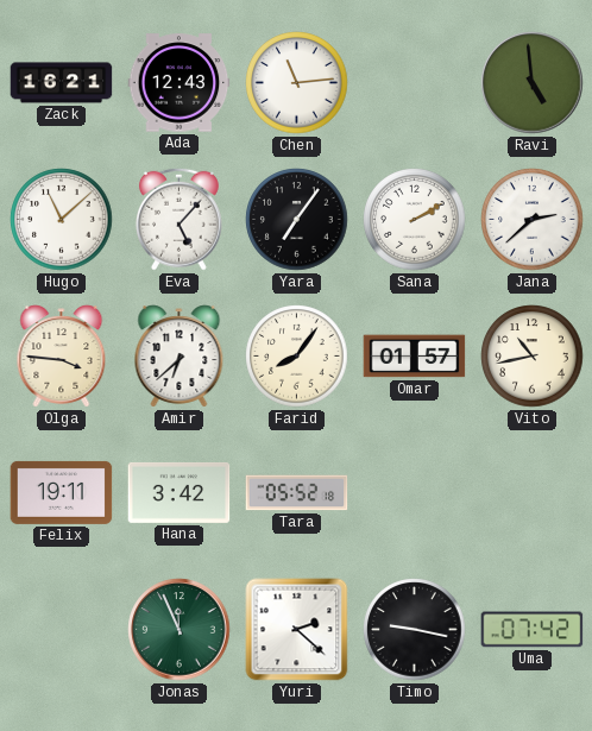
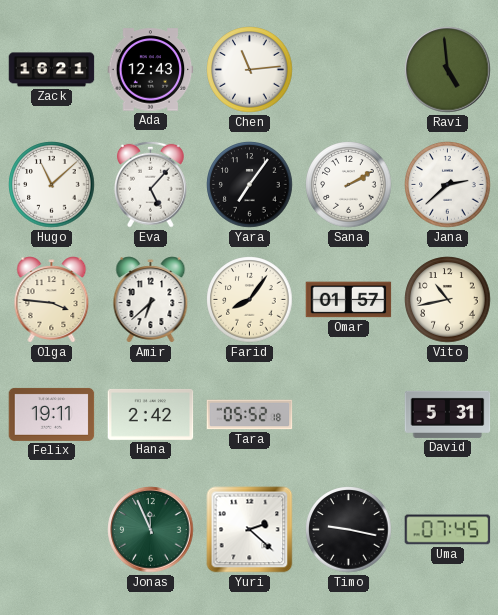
Hana: 3:42 -> 2:42
David: none -> 5:31
Uma: 07:42 -> 07:45
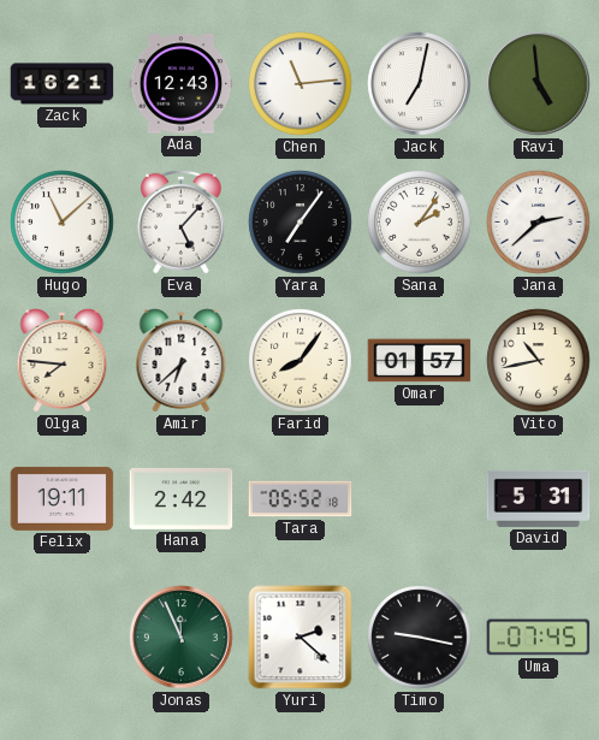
Jack: none -> 7:02
Sana: 2:10 -> 2:06
Olga: 3:46 -> 7:46
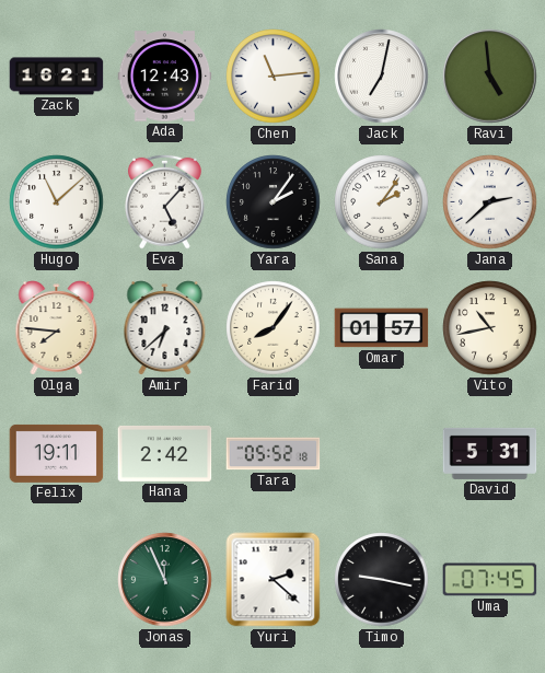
Yara: 7:06 -> 2:06
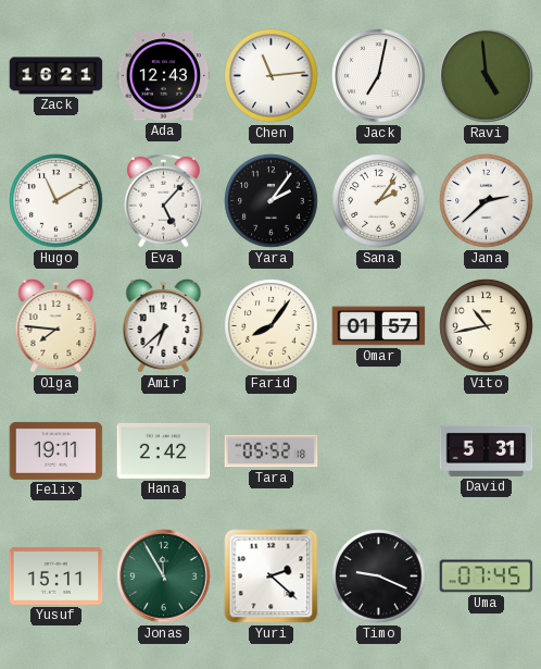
Hugo: 11:08 -> 11:10
Yusuf: none -> 15:11
Jonas: 11:56 -> 11:55
Timo: 9:17 -> 9:19
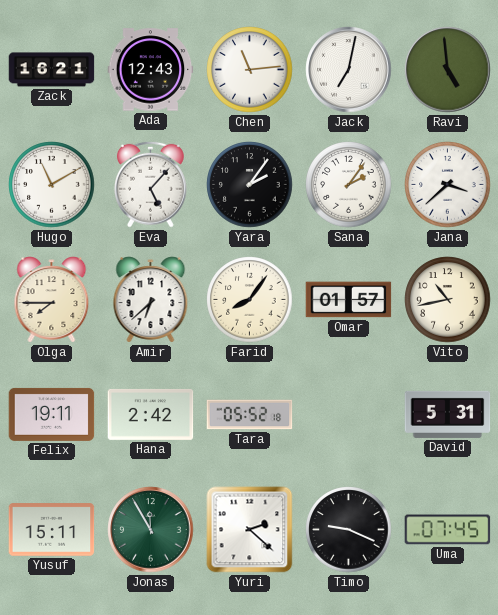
Jana: 2:38 -> 3:38
Olga: 7:46 -> 7:45
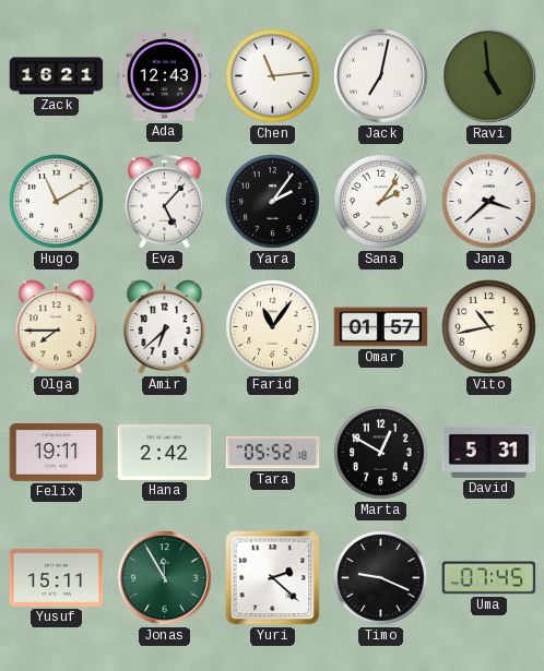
Farid: 8:06 -> 11:06
Marta: none -> 12:50
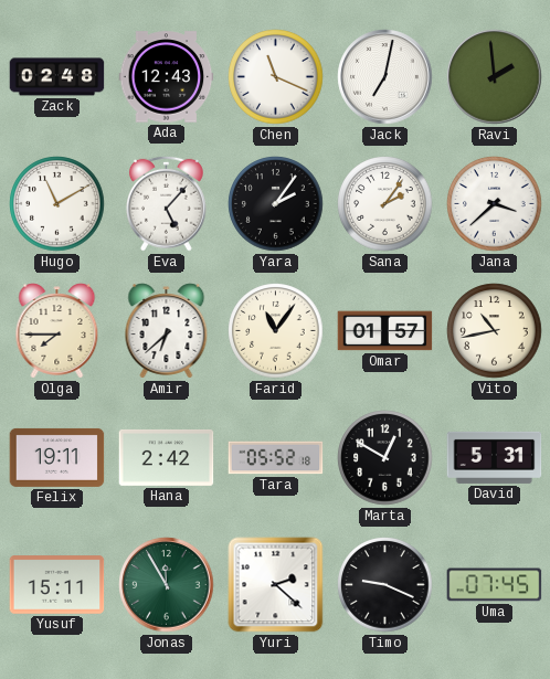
Zack: 16:21 -> 02:48
Chen: 11:14 -> 11:19
Ravi: 4:59 -> 1:59
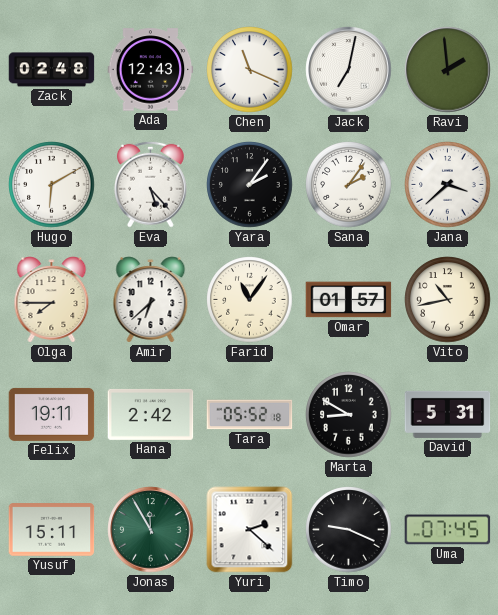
Hugo: 11:10 -> 6:10
Eva: 5:07 -> 5:23
Marta: 12:50 -> 8:50
